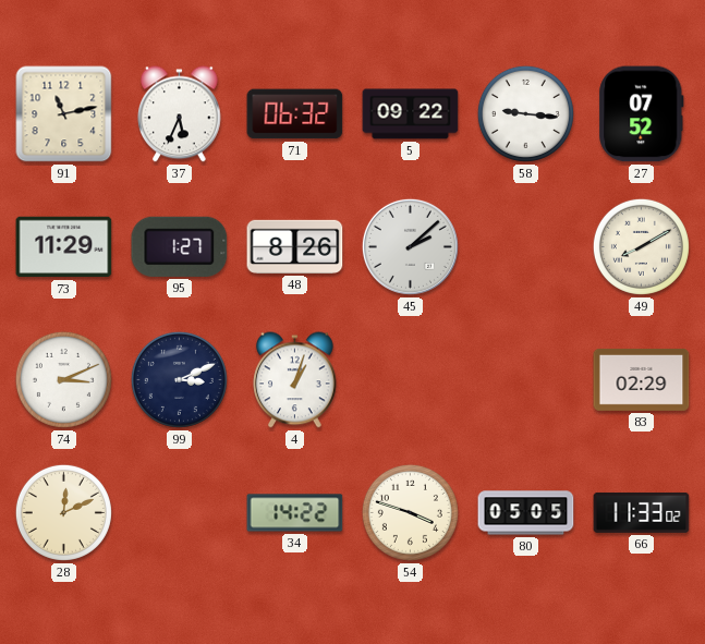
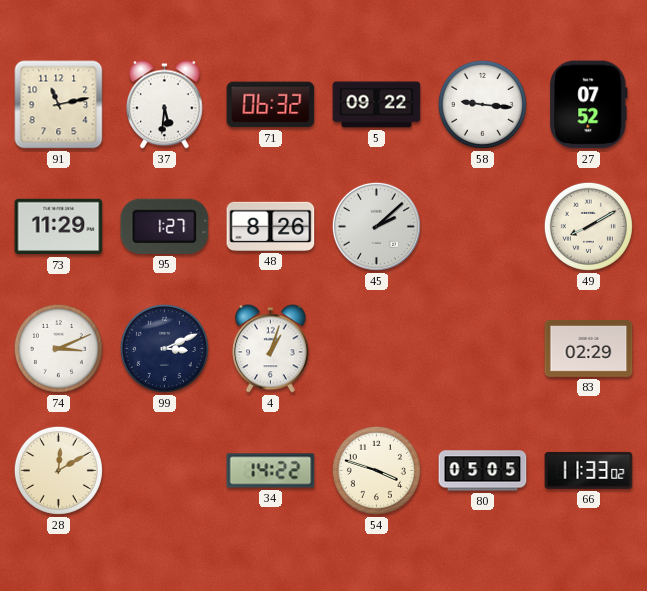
37: 5:34 -> 5:31
28: 12:11 -> 12:10
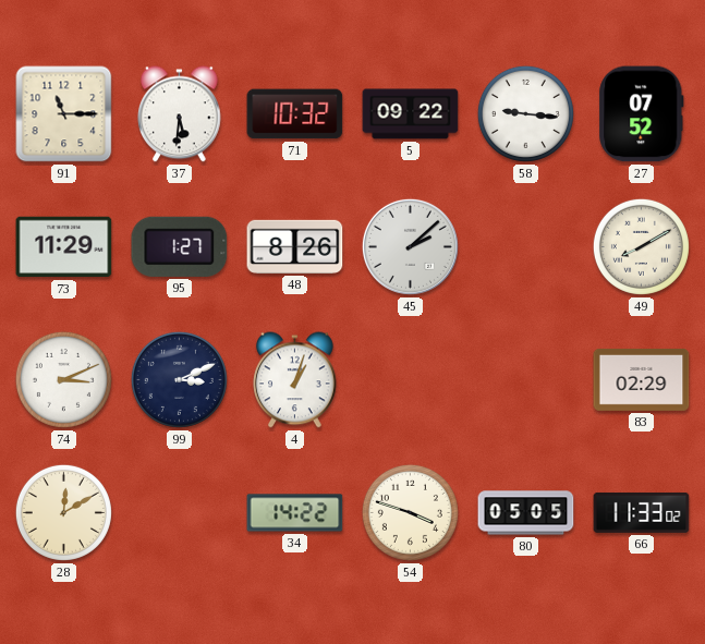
91: 11:13 -> 11:15
71: 06:32 -> 10:32
